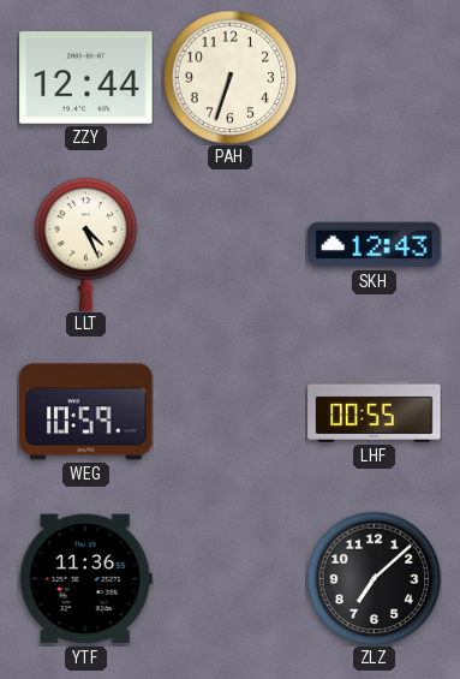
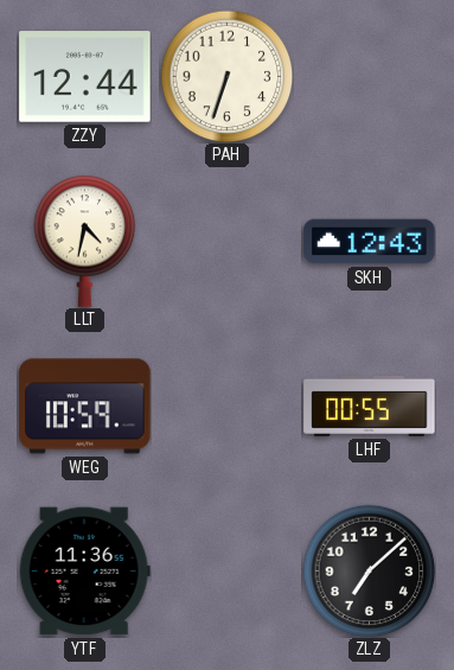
LLT: 4:26 -> 4:32
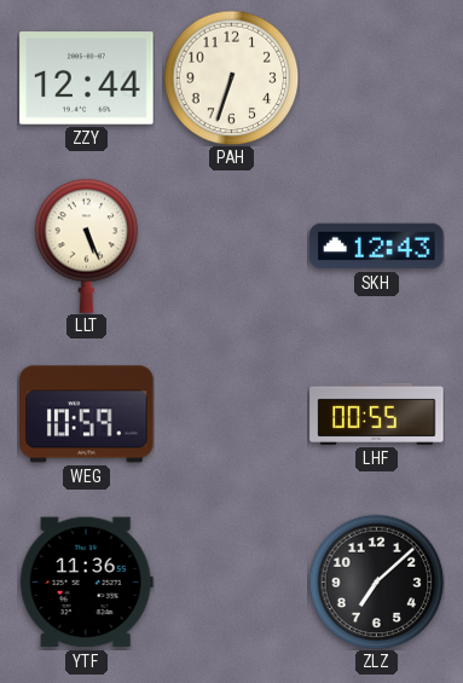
LLT: 4:32 -> 5:26
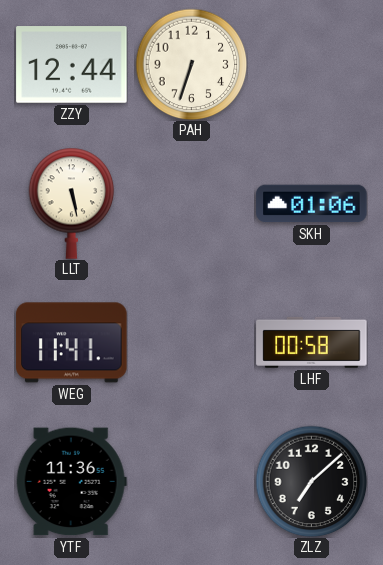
LLT: 5:26 -> 5:28
SKH: 12:43 -> 01:06
WEG: 10:59 -> 11:41
LHF: 00:55 -> 00:58
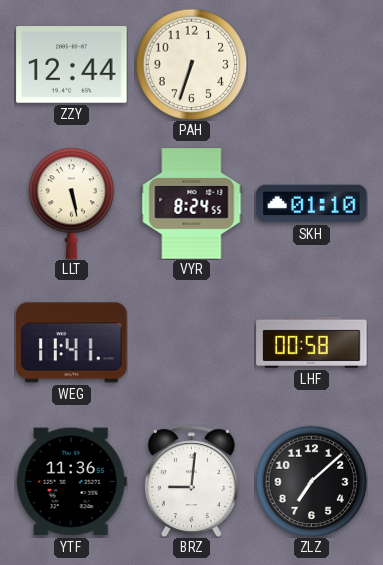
VYR: none -> 8:24
SKH: 01:06 -> 01:10
BRZ: none -> 9:01
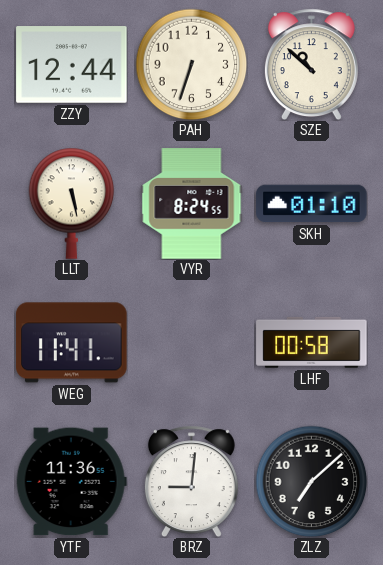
SZE: none -> 10:52
